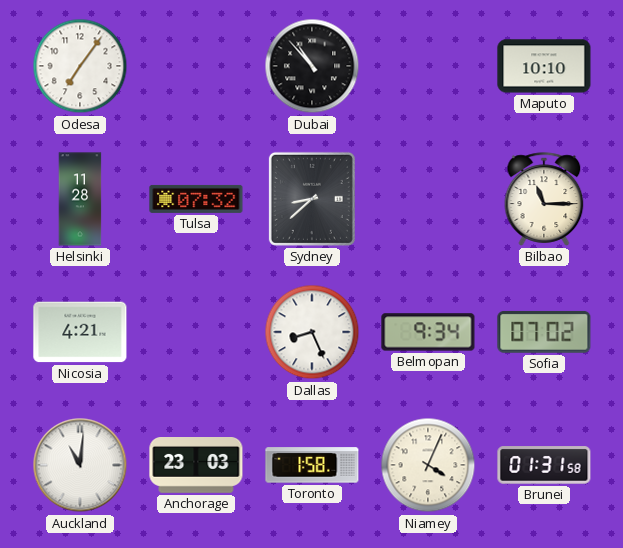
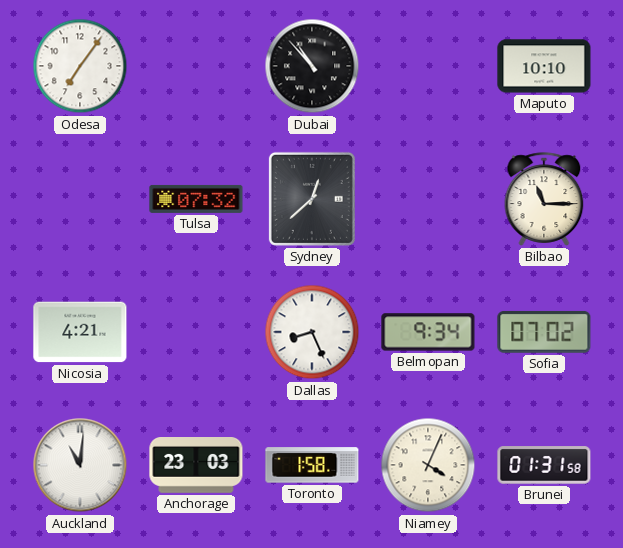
Helsinki: 11:28 -> none
Sydney: 8:38 -> 12:38
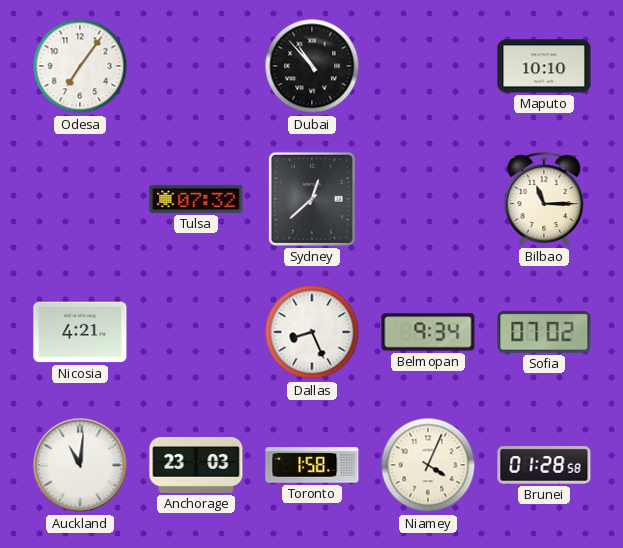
Brunei: 01:31 -> 01:28
